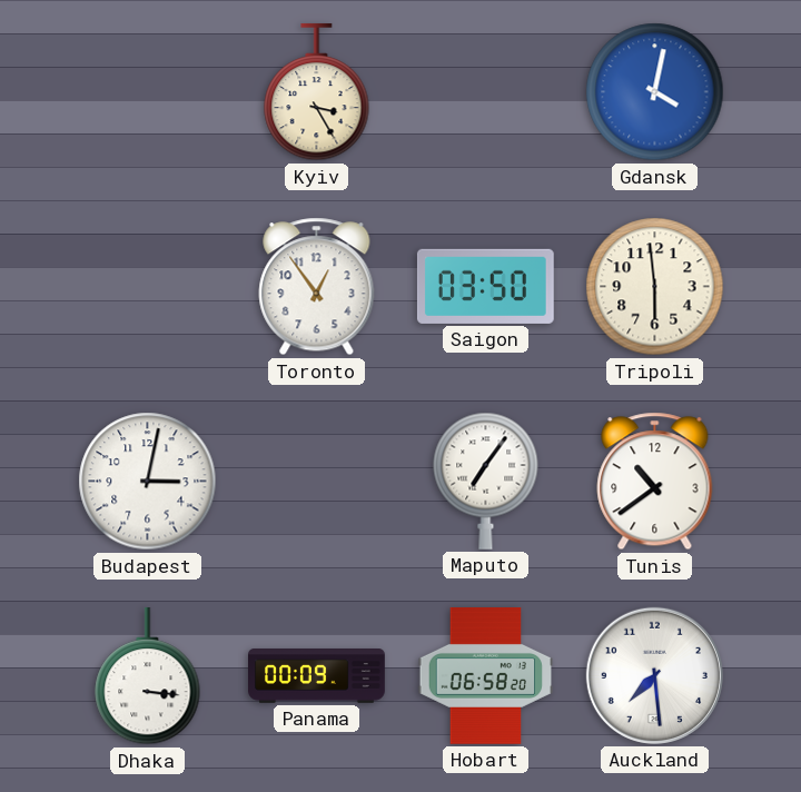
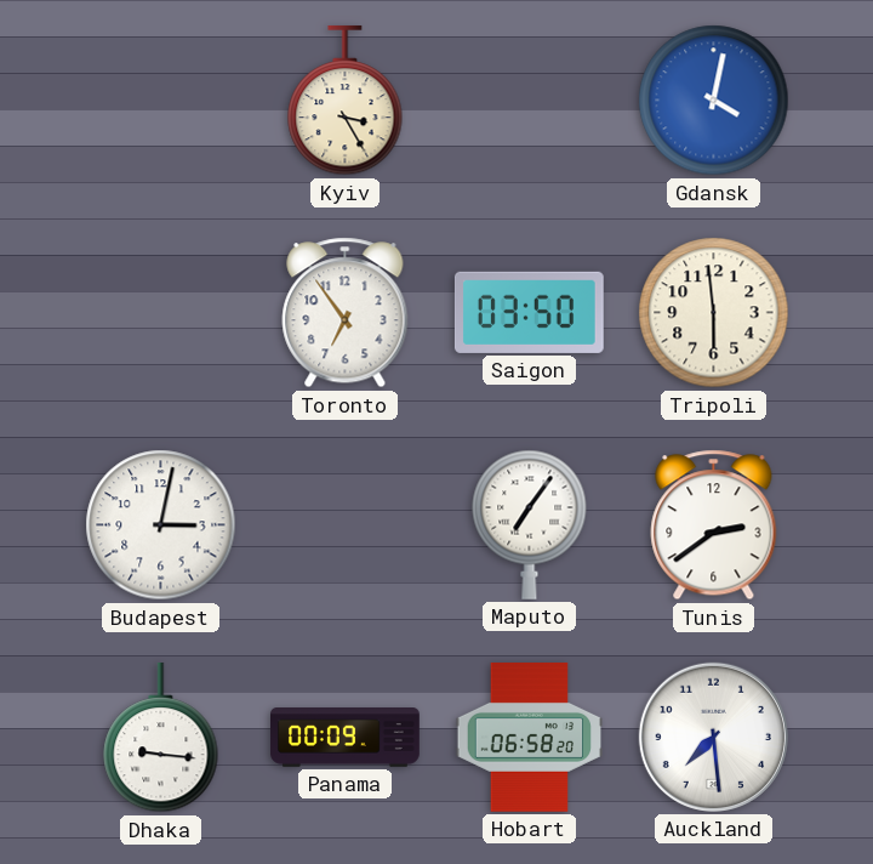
Toronto: 12:54 -> 6:54
Tunis: 10:39 -> 2:39
Dhaka: 3:16 -> 9:16
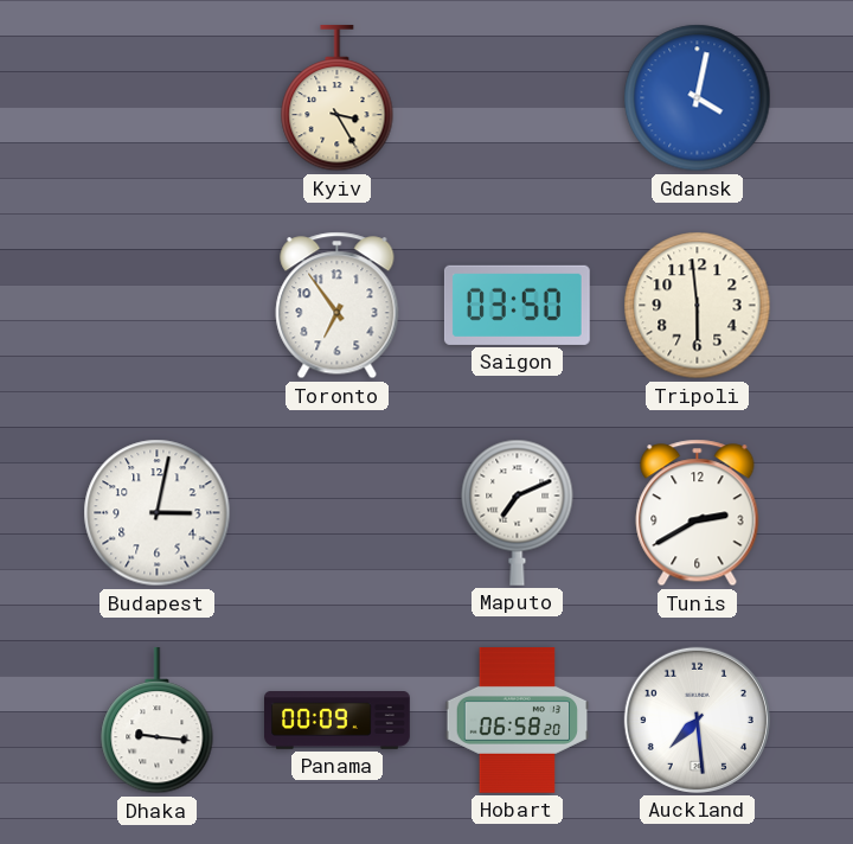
Maputo: 7:06 -> 7:11
Tunis: 2:39 -> 2:40
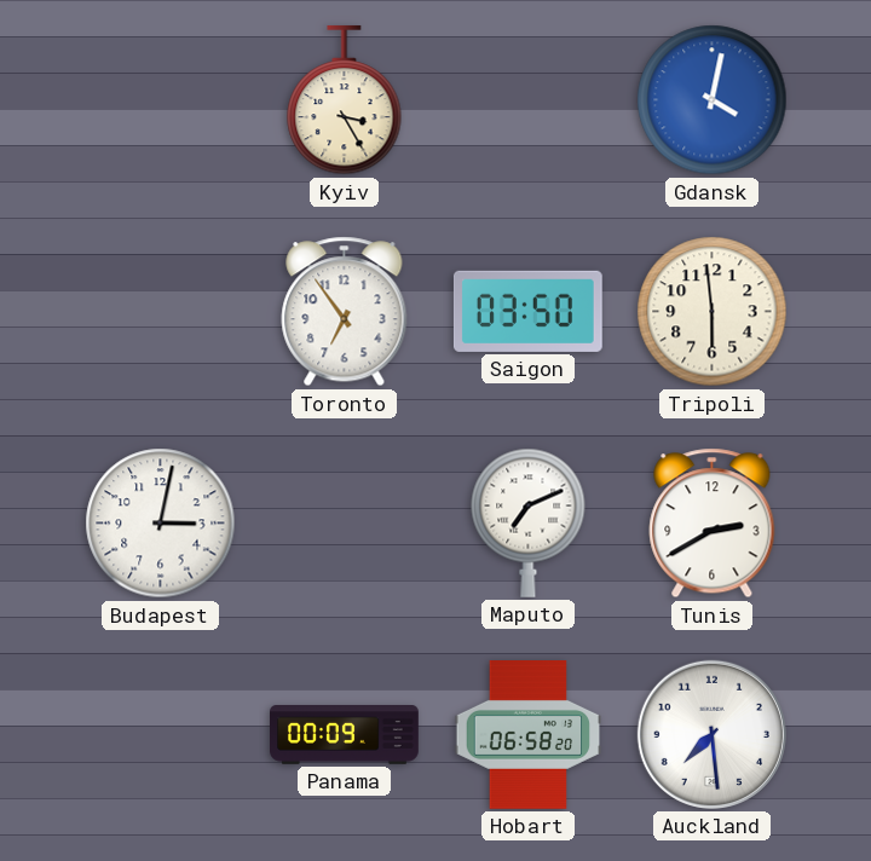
Dhaka: 9:16 -> none
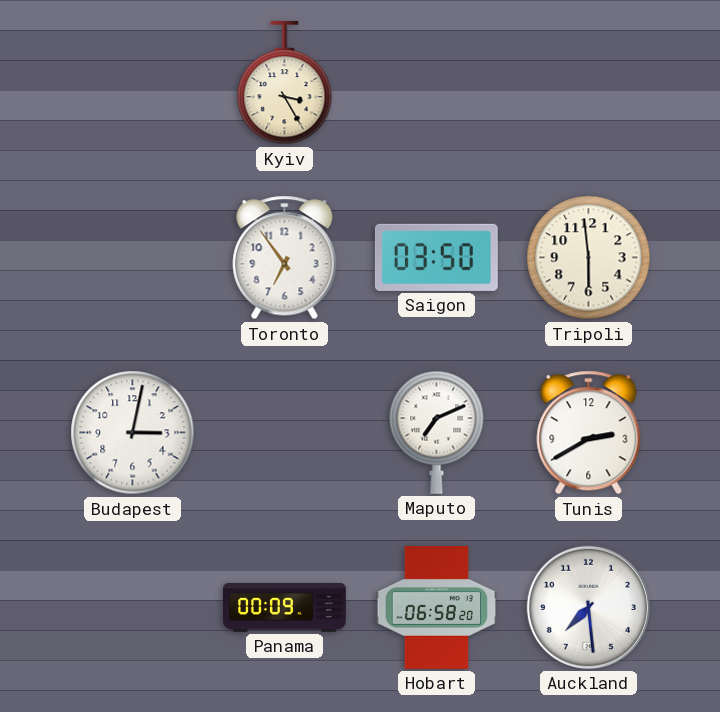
Gdansk: 4:02 -> none
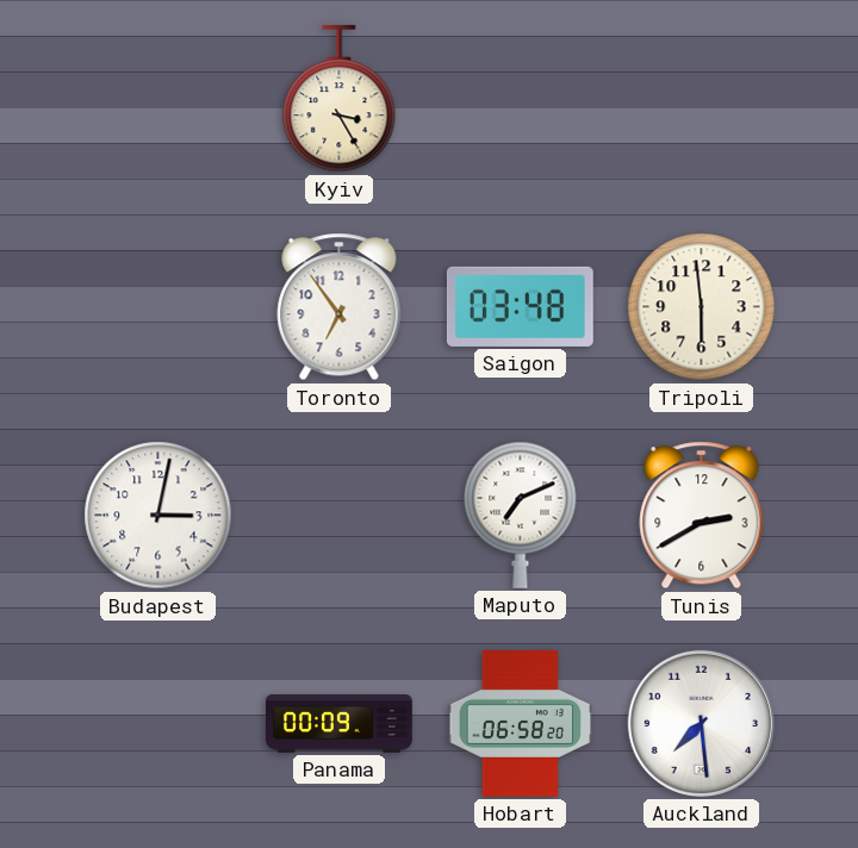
Saigon: 03:50 -> 03:48
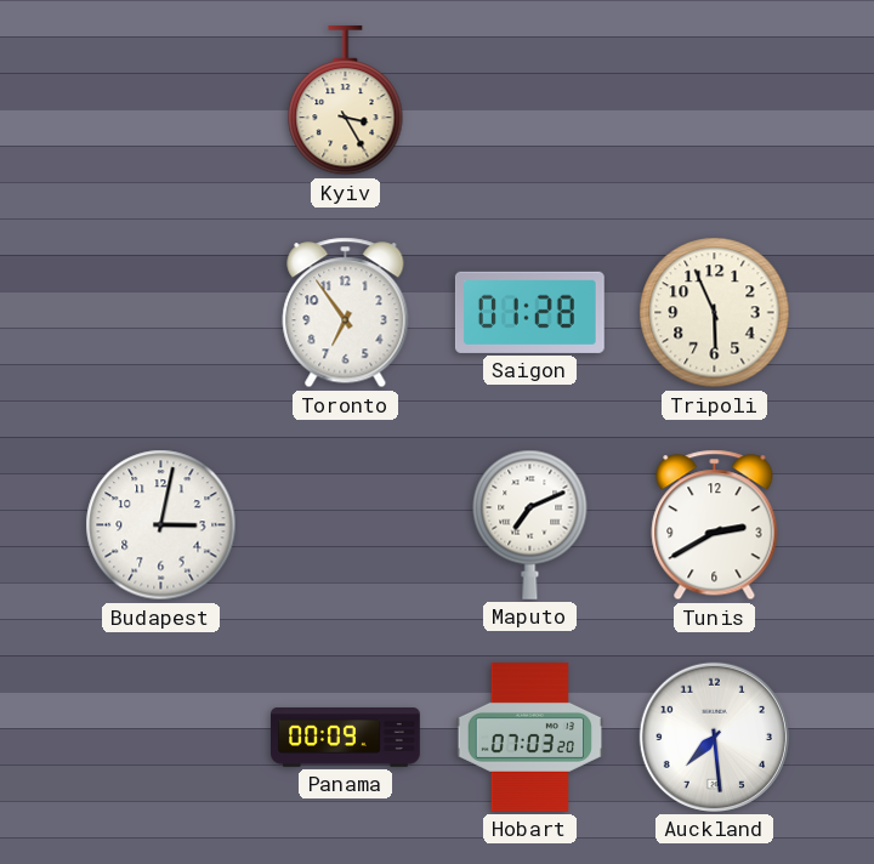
Saigon: 03:48 -> 01:28
Tripoli: 5:59 -> 5:56
Hobart: 06:58 -> 07:03
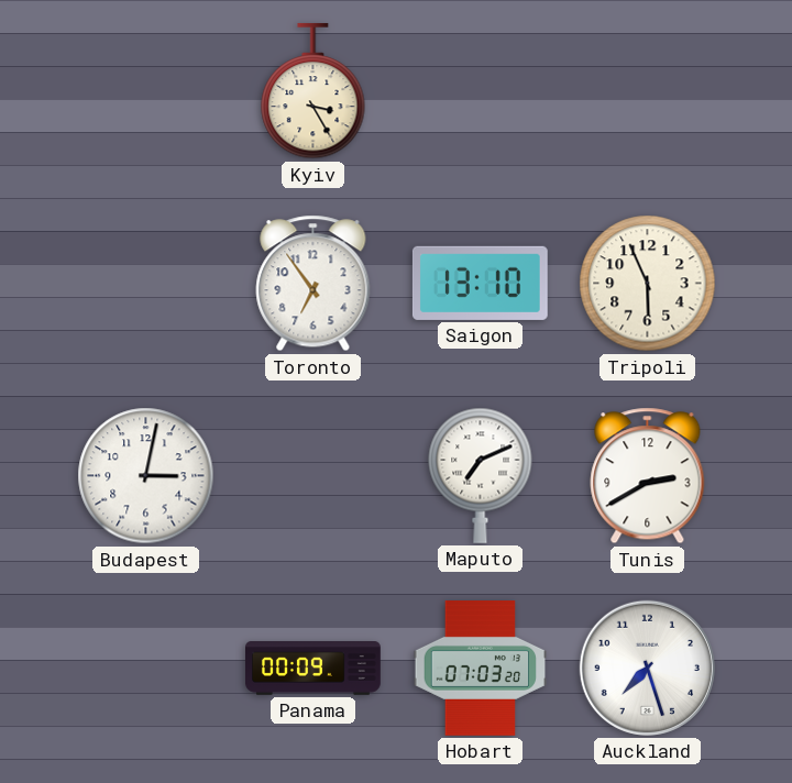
Saigon: 01:28 -> 13:10
Auckland: 7:29 -> 7:27
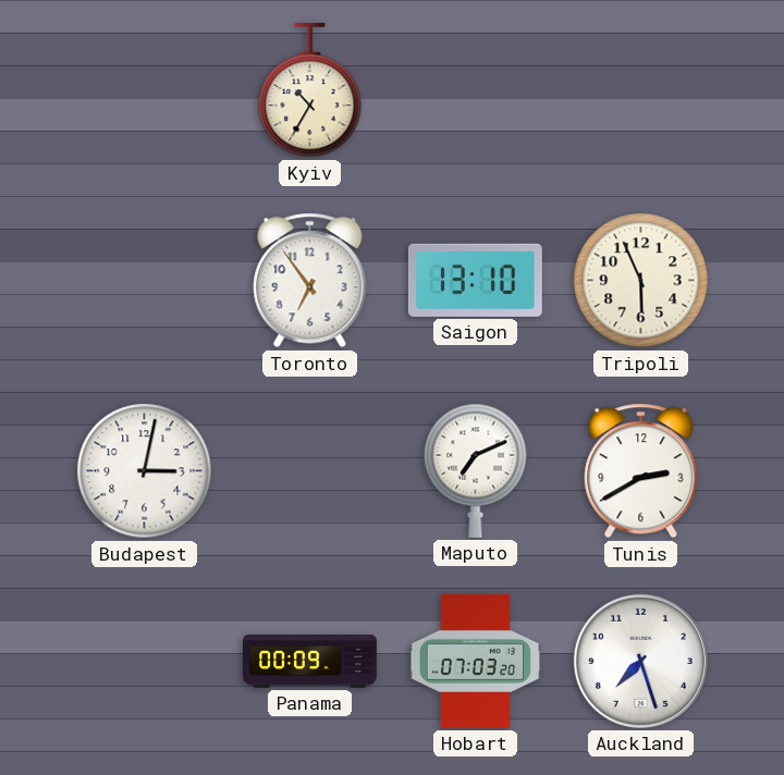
Kyiv: 3:25 -> 10:35
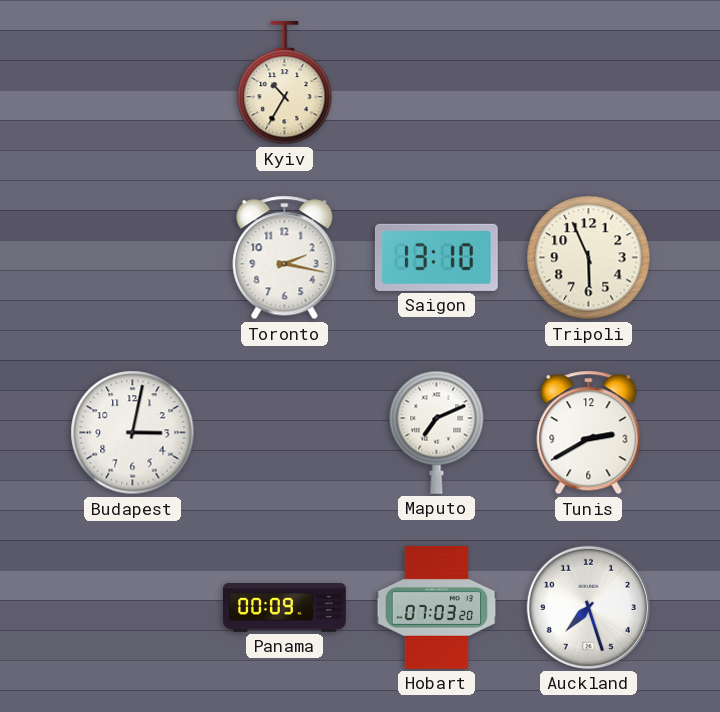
Toronto: 6:54 -> 2:17
